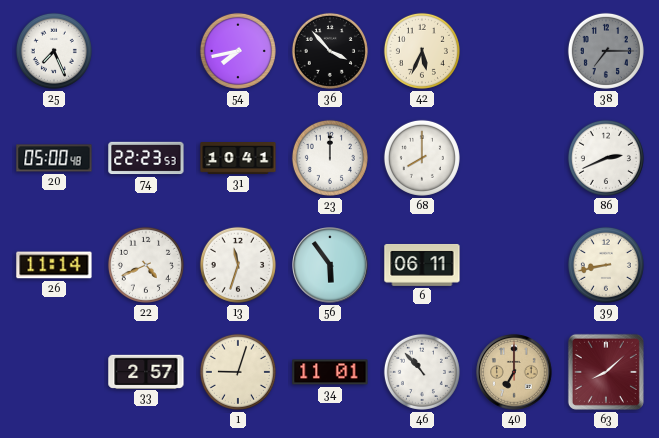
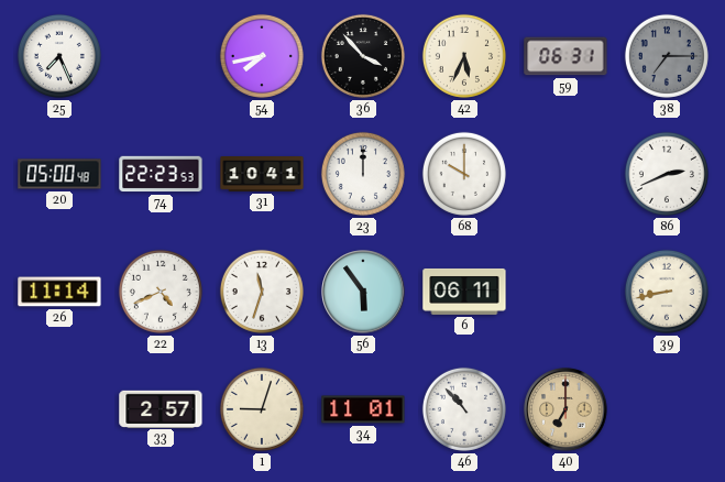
59: none -> 06:31
68: 8:00 -> 10:00
63: 8:08 -> none
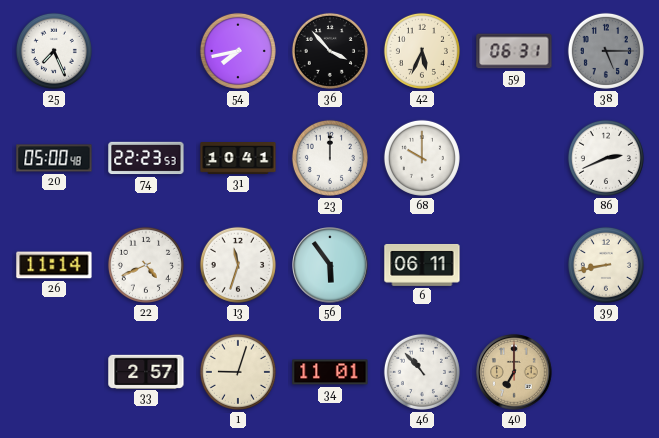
38: 7:15 -> 5:15
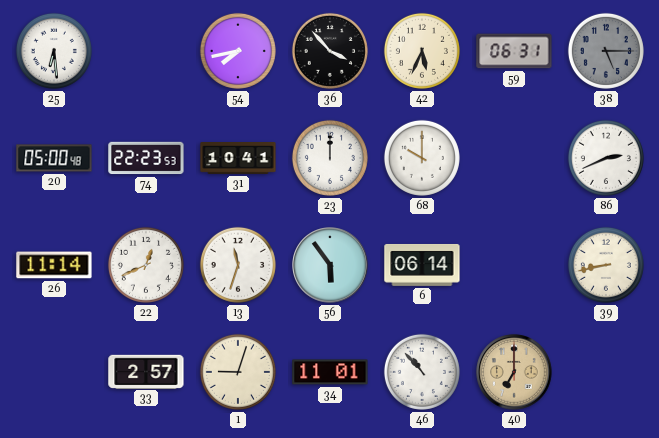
25: 7:26 -> 6:29
22: 4:41 -> 12:41
6: 06:11 -> 06:14
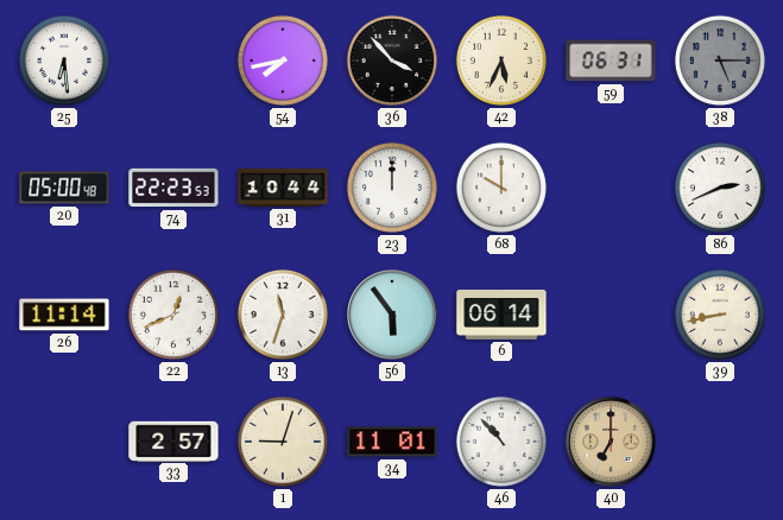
31: 10:41 -> 10:44
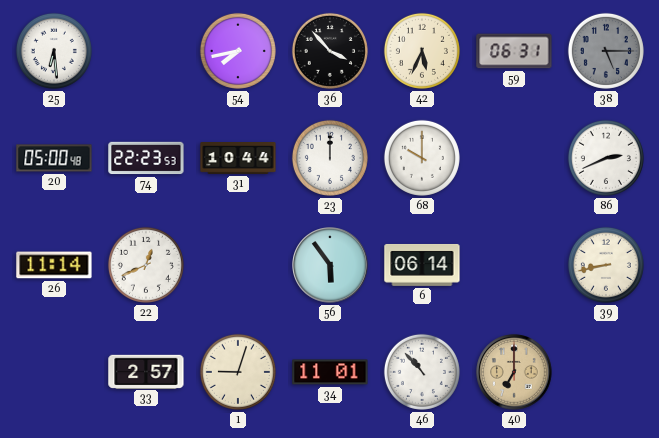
13: 11:33 -> none
